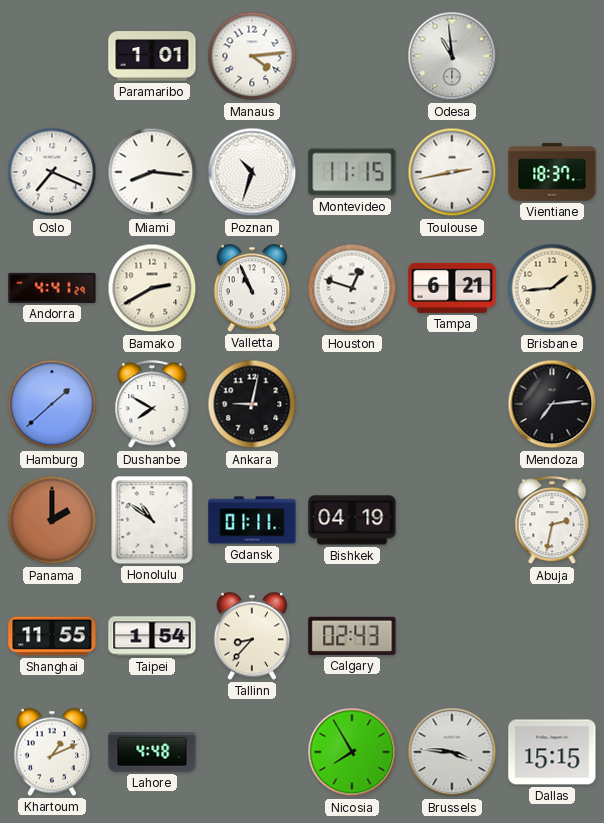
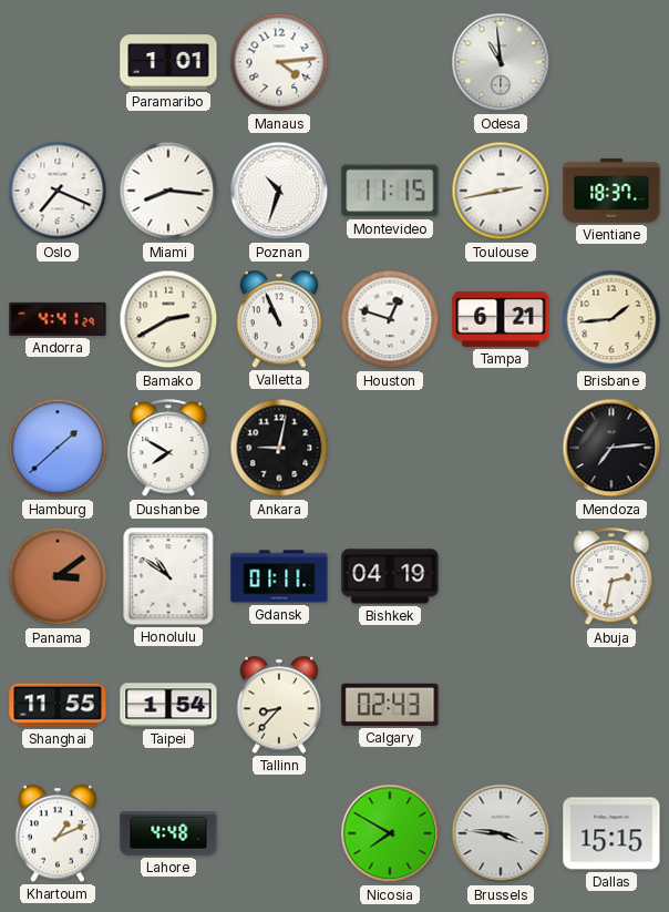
Panama: 2:00 -> 3:09
Nicosia: 7:55 -> 7:50
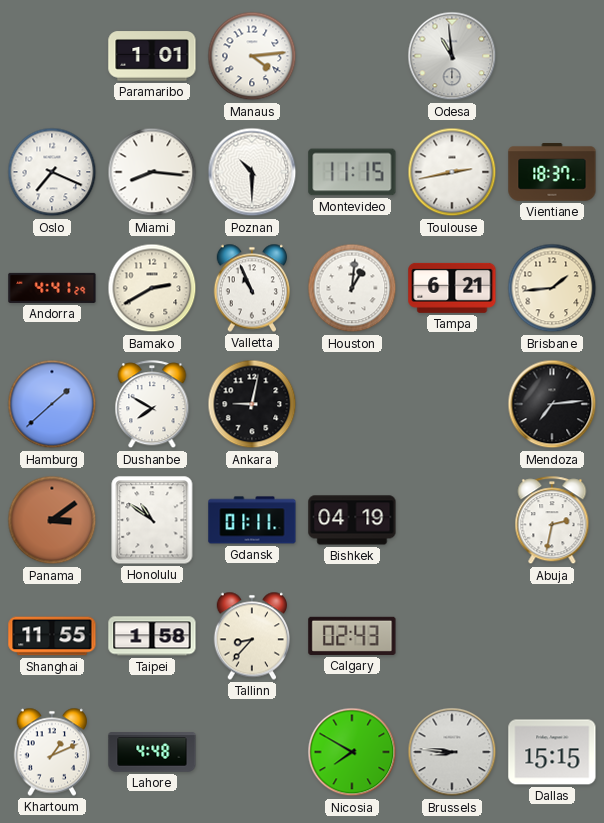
Poznan: 10:33 -> 10:30
Houston: 12:48 -> 1:01
Taipei: 1:54 -> 1:58
Brussels: 3:46 -> 8:46
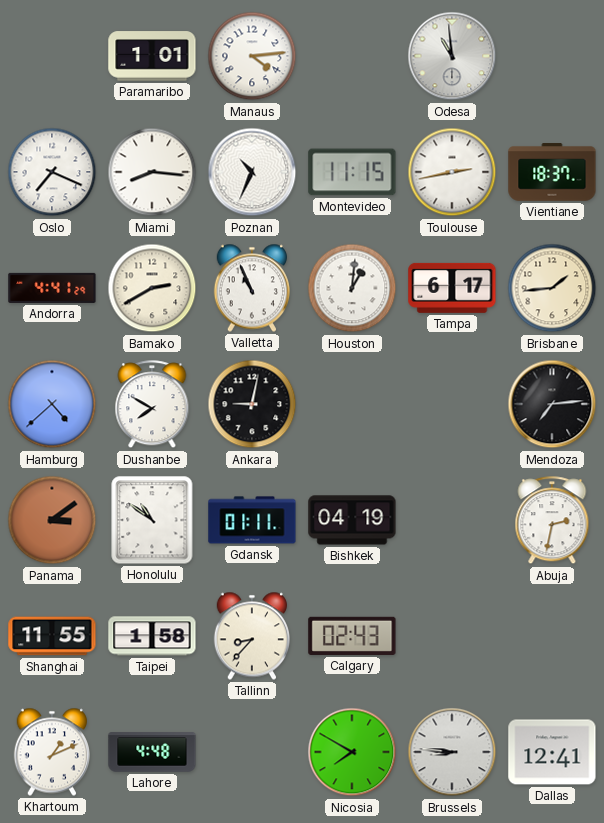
Poznan: 10:30 -> 10:34
Tampa: 6:21 -> 6:17
Hamburg: 1:38 -> 4:38
Dallas: 15:15 -> 12:41
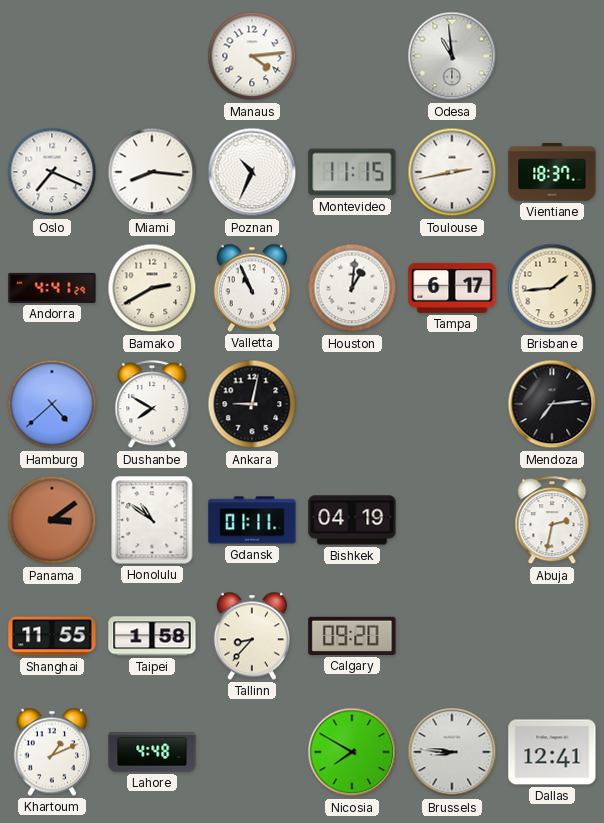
Paramaribo: 1:01 -> none
Calgary: 02:43 -> 09:20
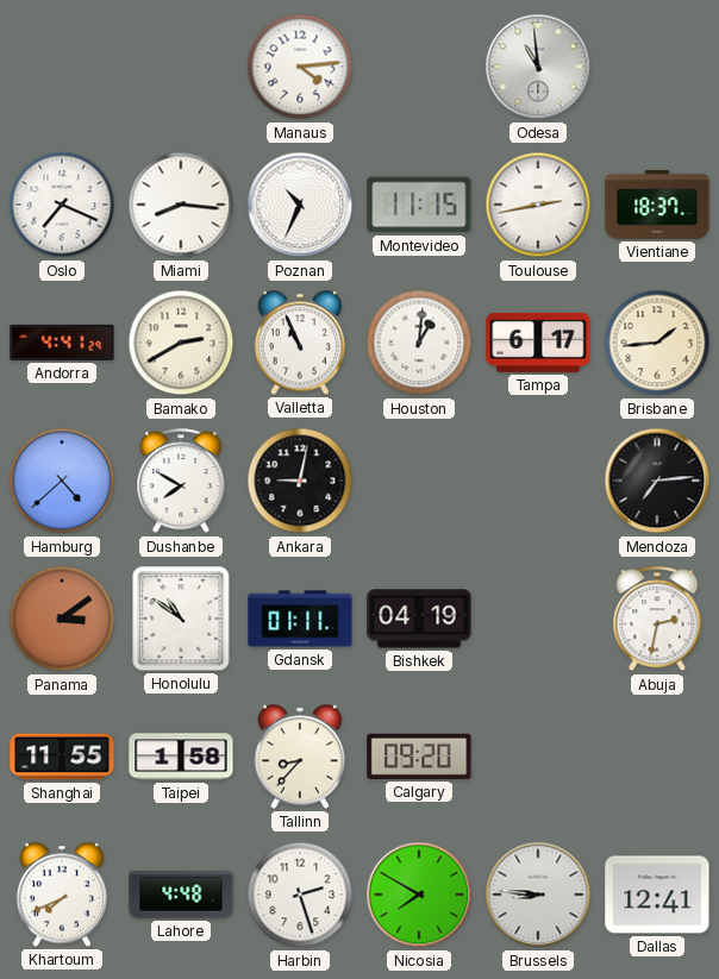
Khartoum: 1:11 -> 7:41
Harbin: none -> 2:27
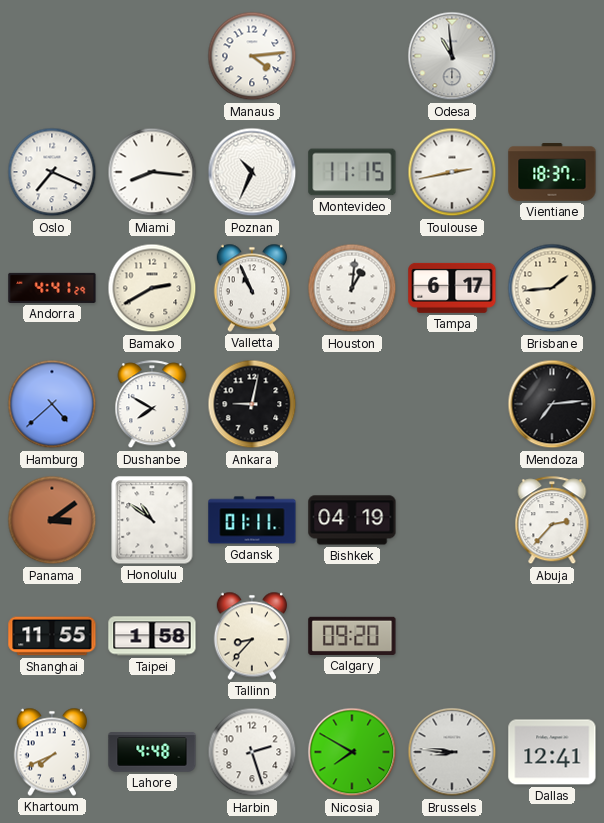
Abuja: 2:32 -> 2:37
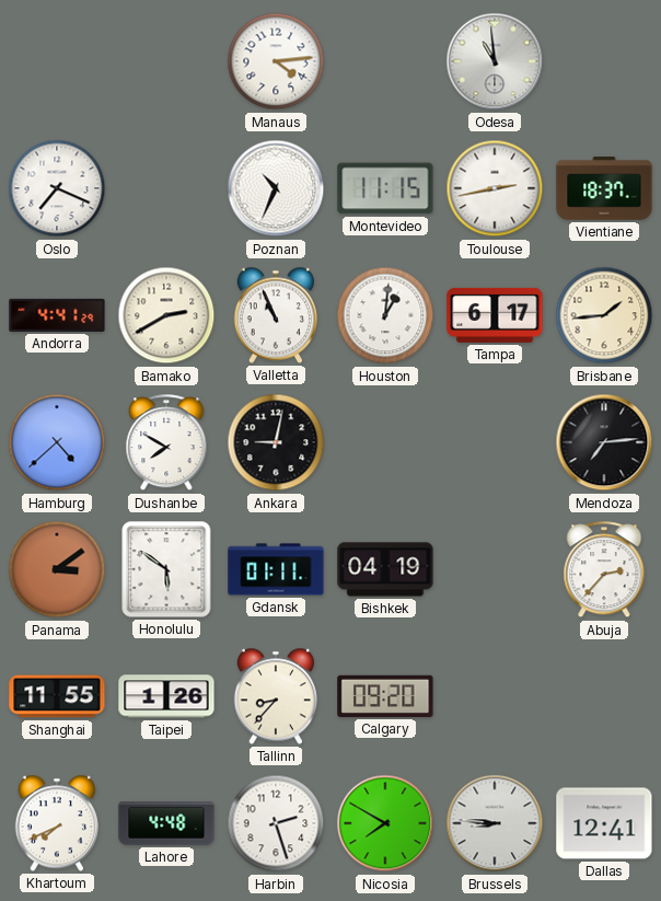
Miami: 8:16 -> none
Honolulu: 10:51 -> 5:51
Taipei: 1:58 -> 1:26
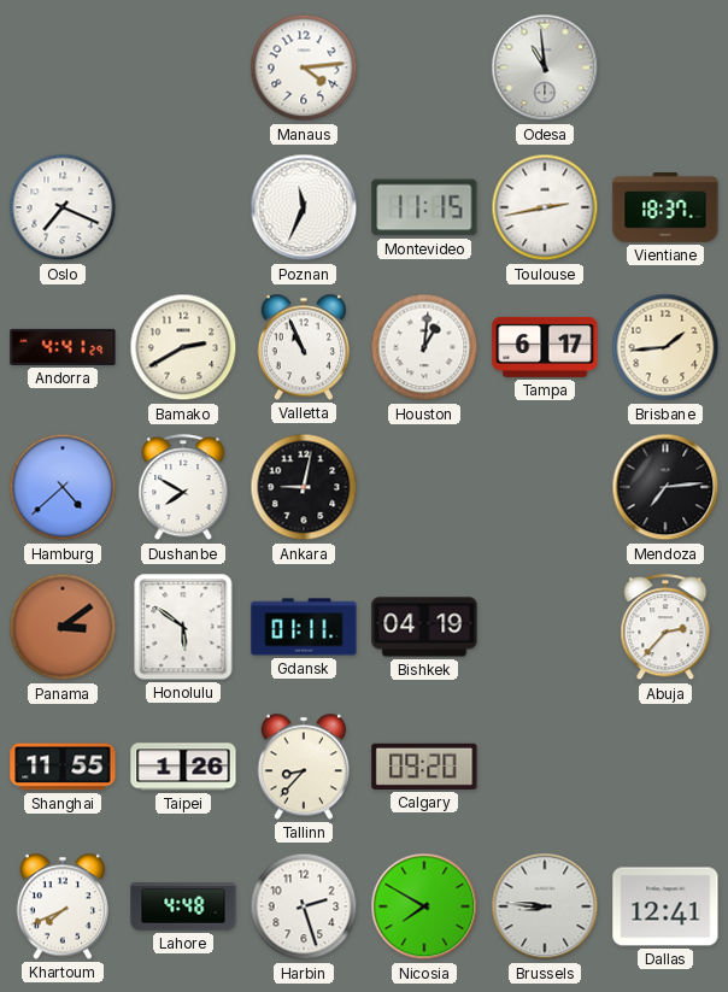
Poznan: 10:34 -> 11:34
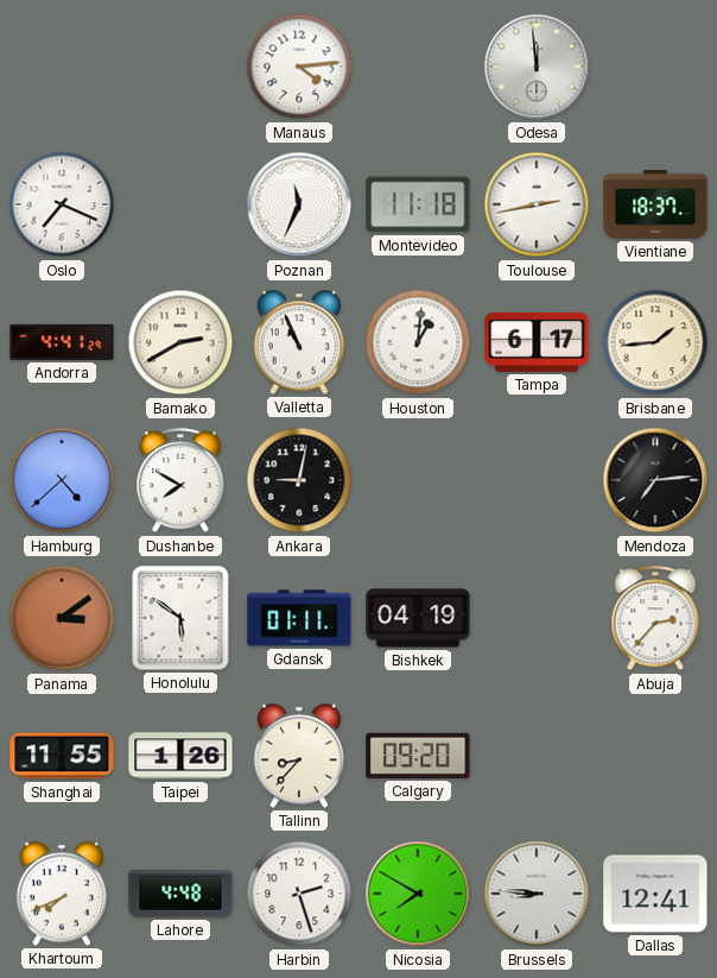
Odesa: 10:59 -> 11:59
Montevideo: 11:15 -> 11:18
